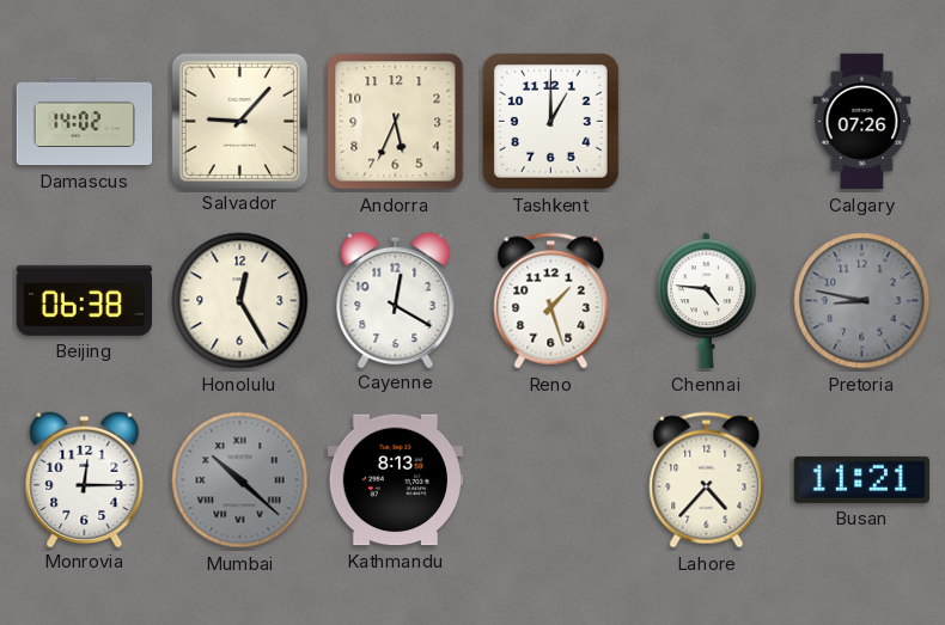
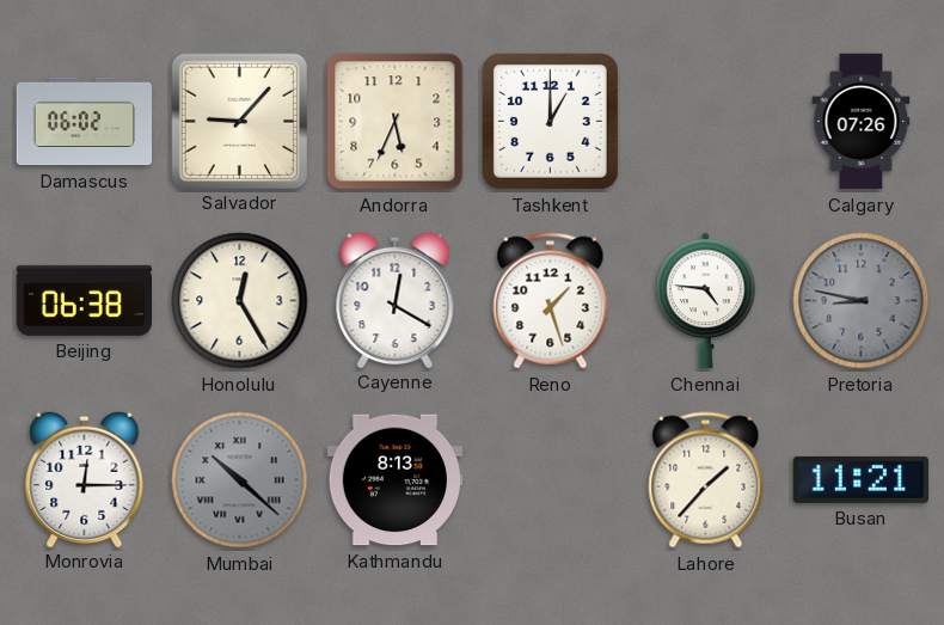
Damascus: 14:02 -> 06:02
Lahore: 4:37 -> 1:37
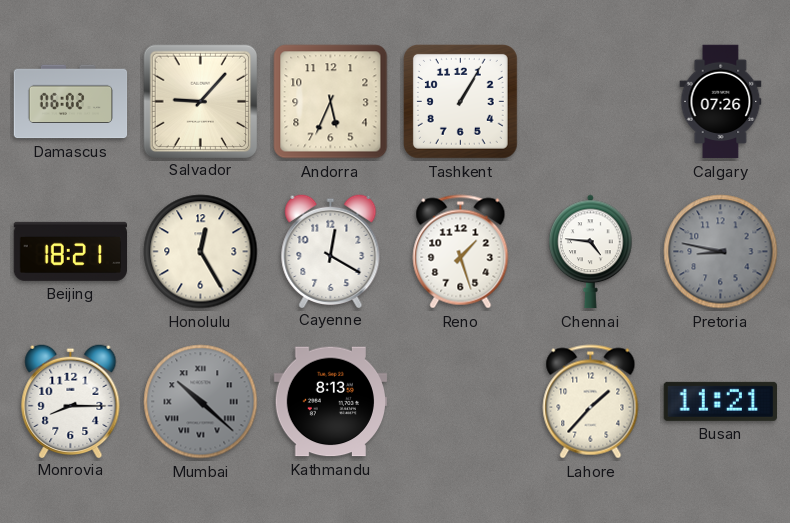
Tashkent: 1:00 -> 1:05
Beijing: 06:38 -> 18:21
Monrovia: 12:15 -> 8:15
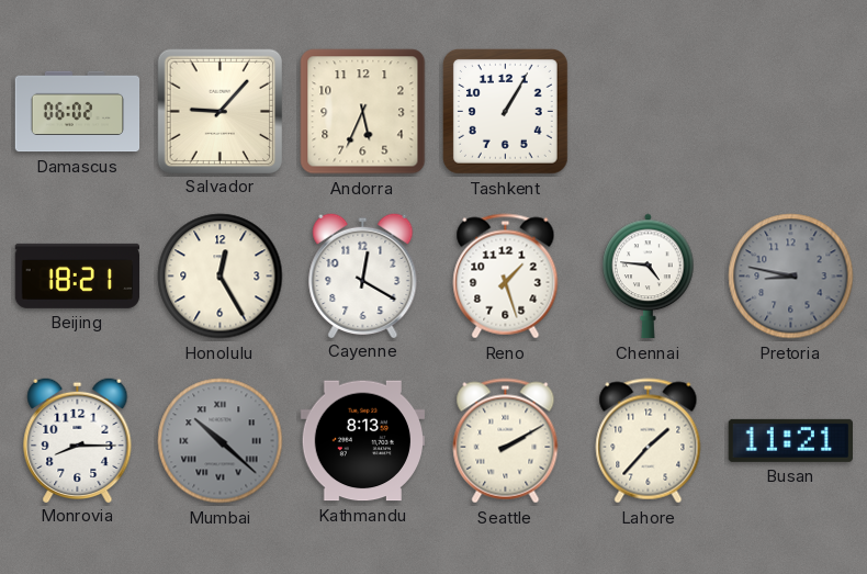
Calgary: 07:26 -> none
Seattle: none -> 2:10
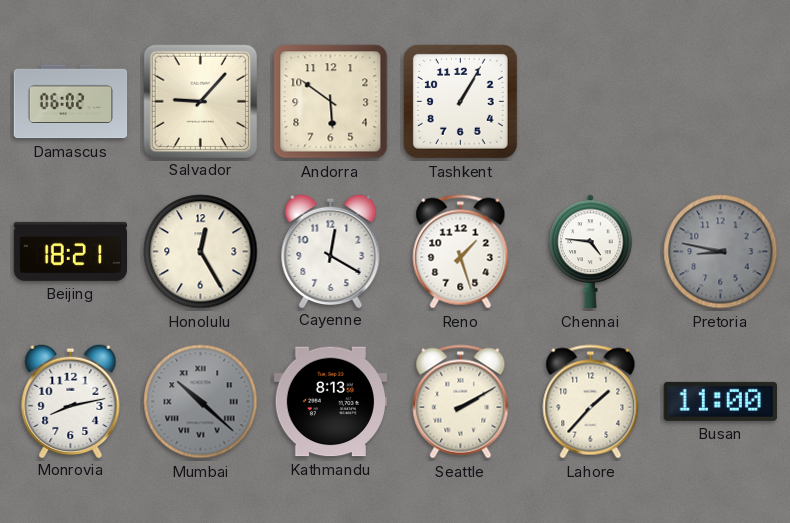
Andorra: 5:34 -> 5:51
Monrovia: 8:15 -> 8:13
Busan: 11:21 -> 11:00
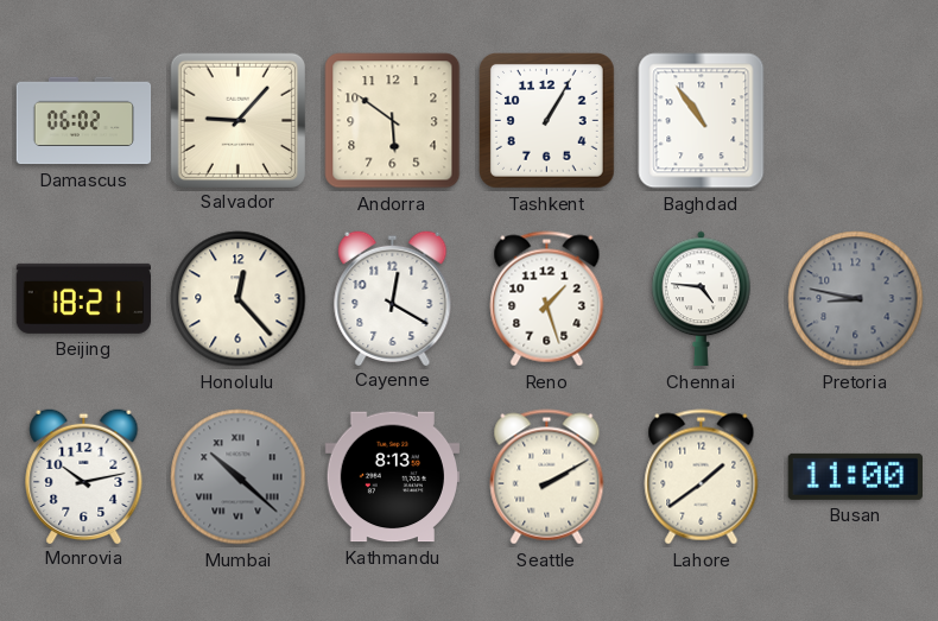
Baghdad: none -> 10:54
Honolulu: 12:25 -> 12:23
Monrovia: 8:13 -> 10:13
Lahore: 1:37 -> 1:39
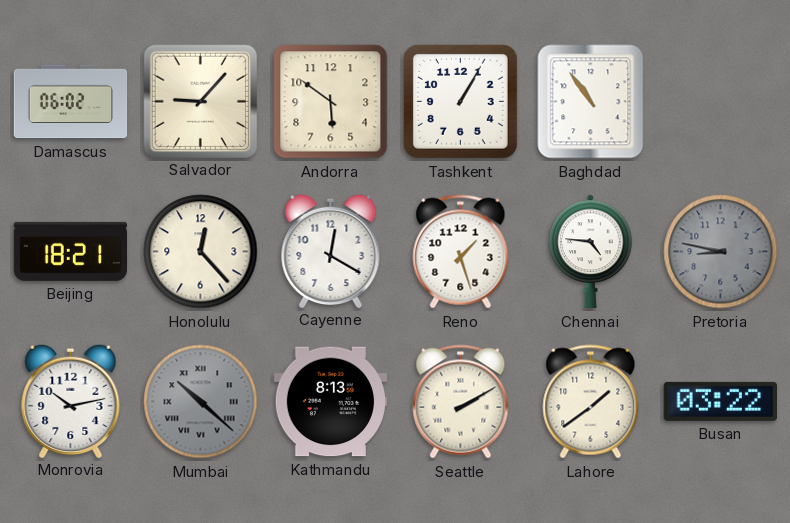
Busan: 11:00 -> 03:22
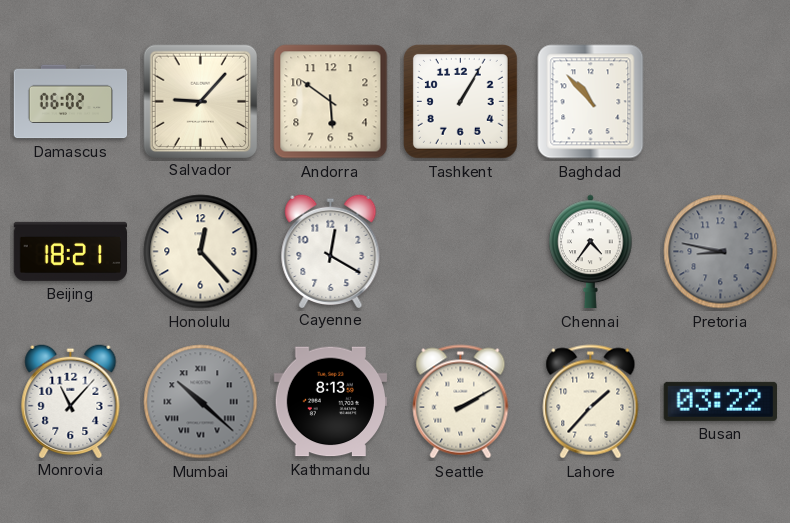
Baghdad: 10:54 -> 10:53
Reno: 1:27 -> none
Chennai: 4:46 -> 4:36
Monrovia: 10:13 -> 11:07
Lahore: 1:39 -> 1:37
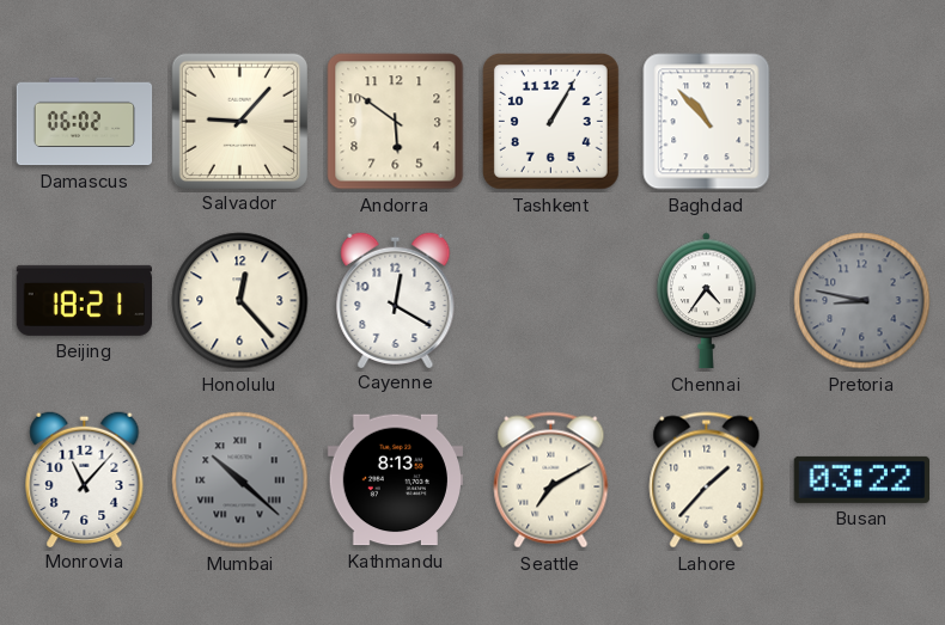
Seattle: 2:10 -> 7:10
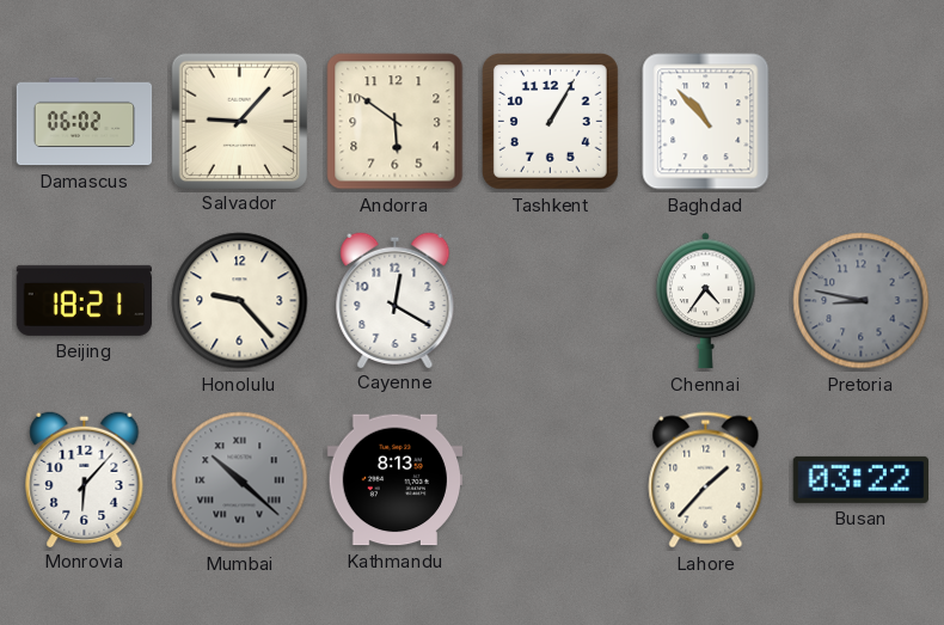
Honolulu: 12:23 -> 9:23
Monrovia: 11:07 -> 6:07
Seattle: 7:10 -> none
